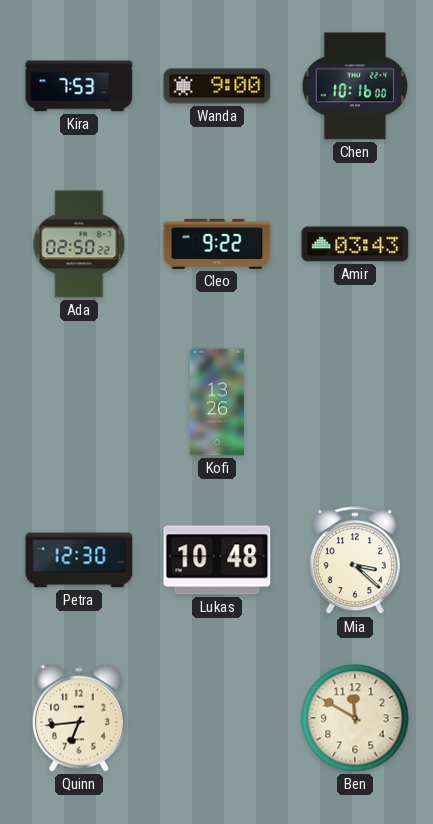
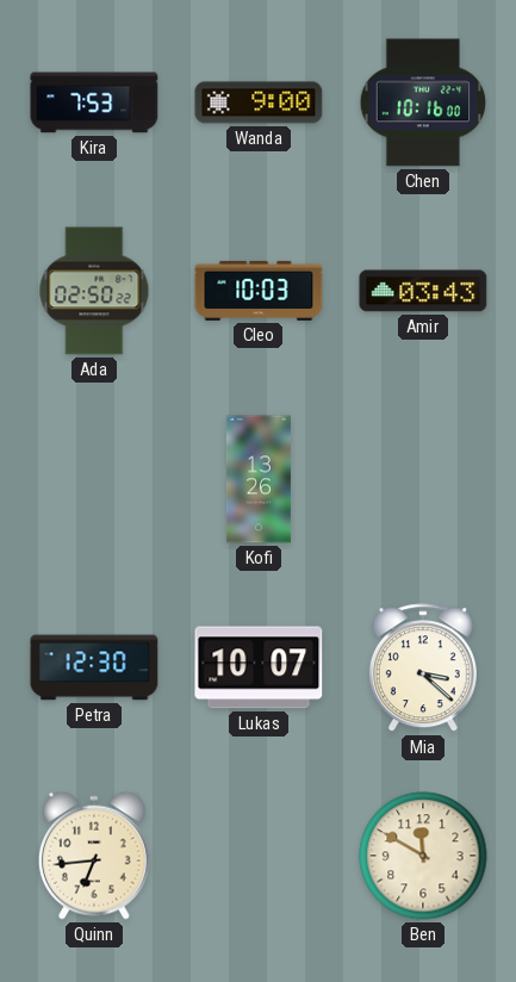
Cleo: 9:22 -> 10:03
Lukas: 10:48 -> 10:07
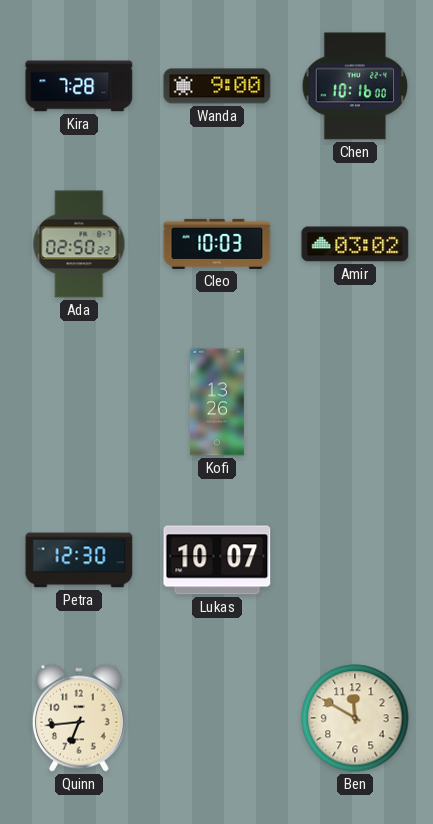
Kira: 7:53 -> 7:28
Amir: 03:43 -> 03:02
Mia: 3:22 -> none
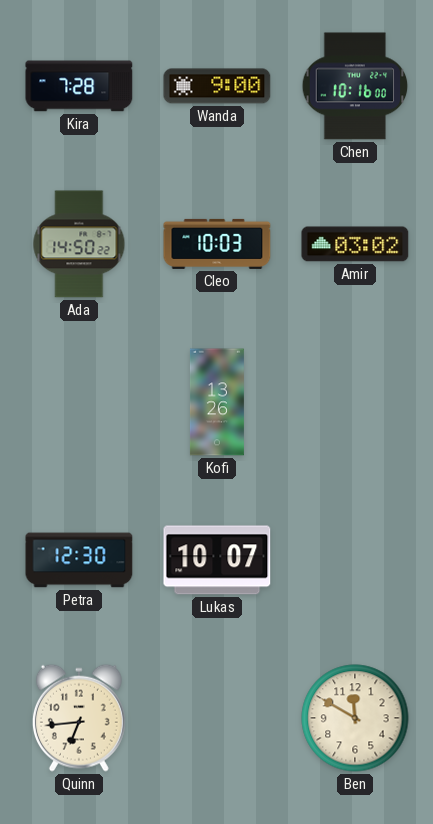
Ada: 02:50 -> 14:50
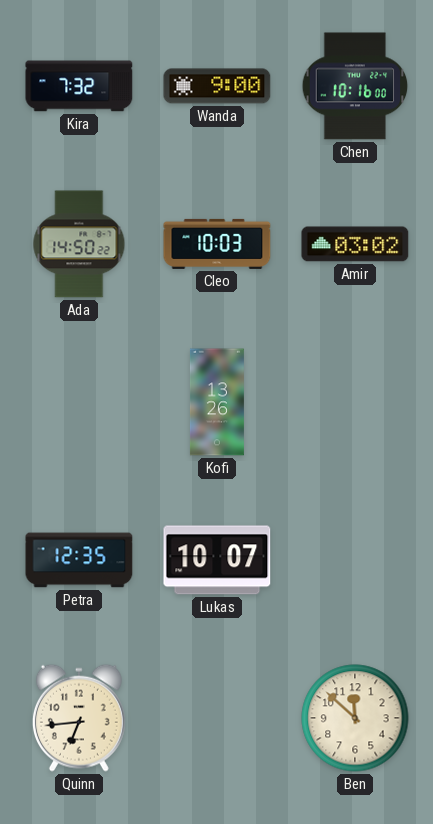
Kira: 7:28 -> 7:32
Petra: 12:30 -> 12:35
Ben: 11:50 -> 11:52
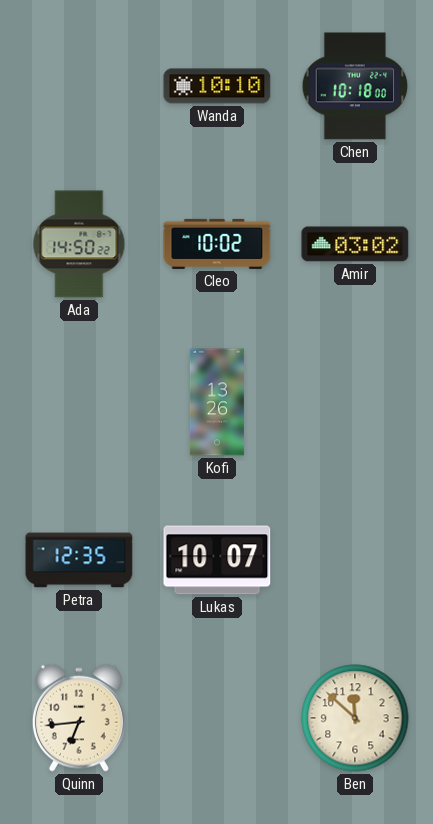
Kira: 7:32 -> none
Wanda: 9:00 -> 10:10
Chen: 10:16 -> 10:18
Cleo: 10:03 -> 10:02
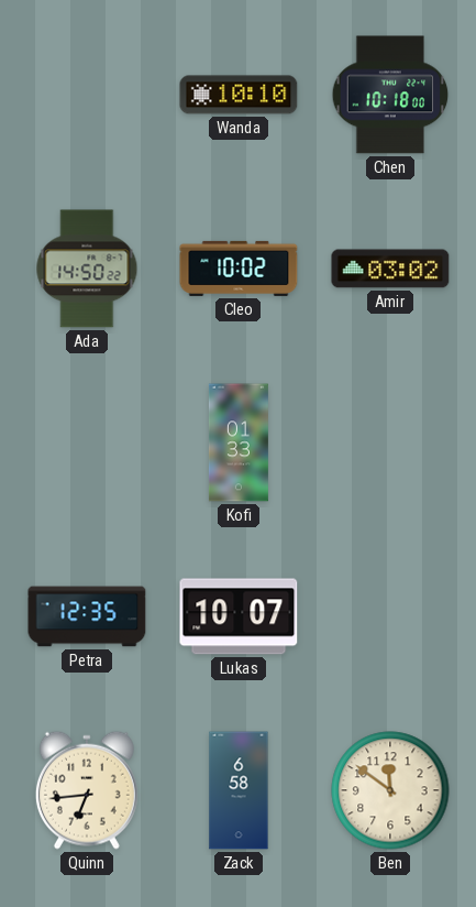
Kofi: 13:26 -> 01:33
Zack: none -> 6:58
Ben: 11:52 -> 11:51
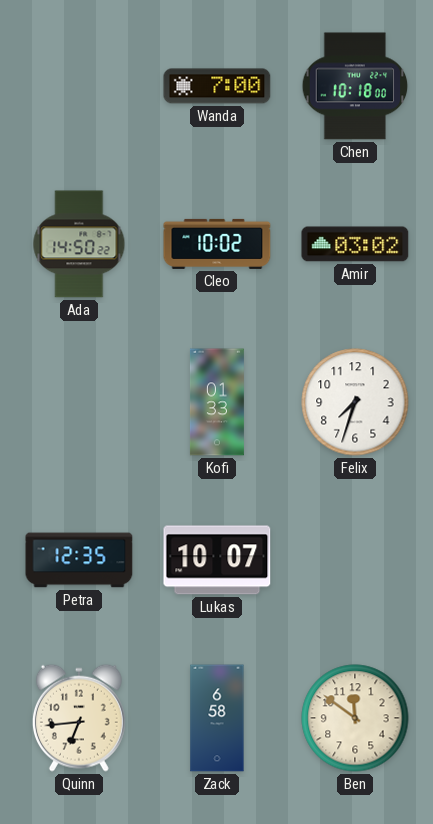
Wanda: 10:10 -> 7:00
Felix: none -> 7:33
